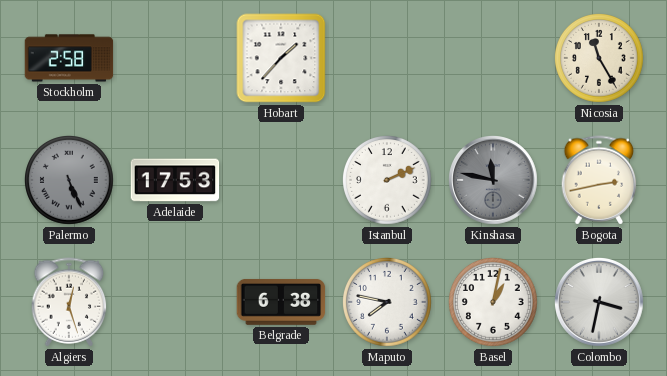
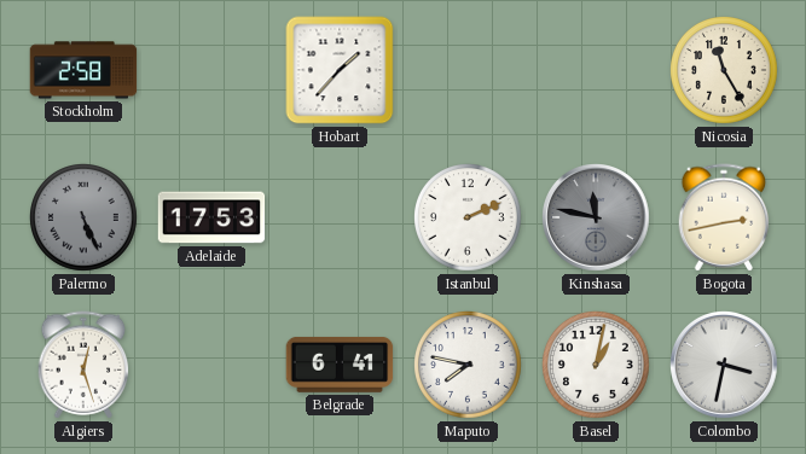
Belgrade: 6:38 -> 6:41
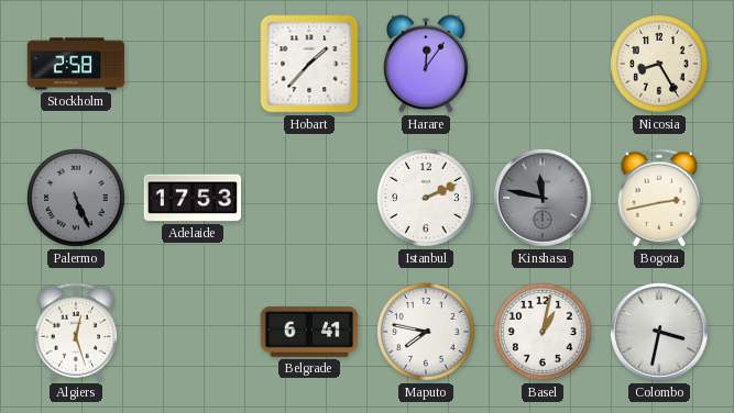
Harare: none -> 12:06
Nicosia: 11:25 -> 8:25
